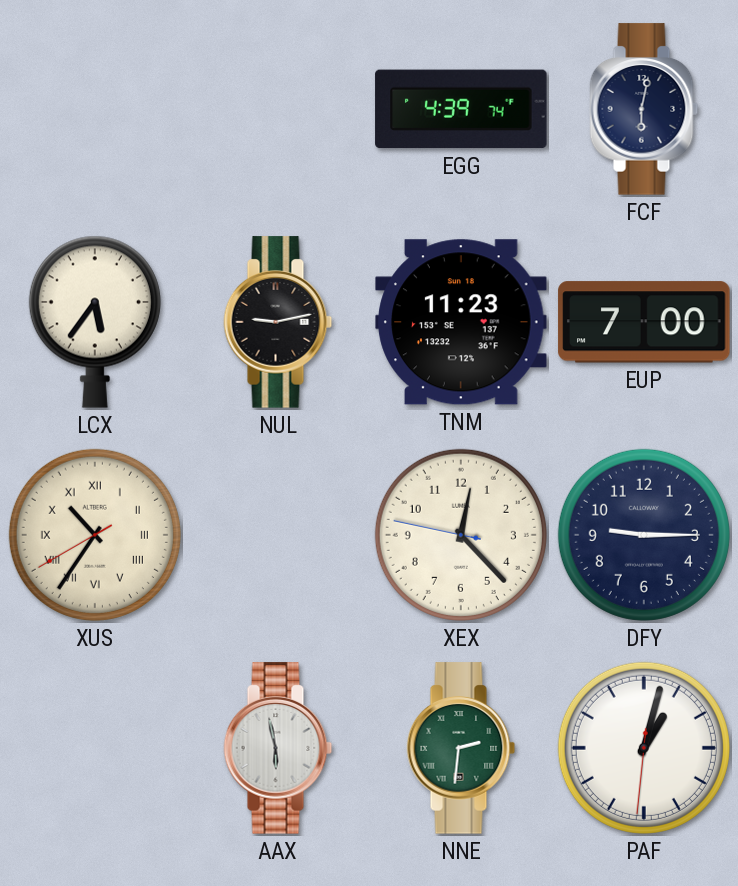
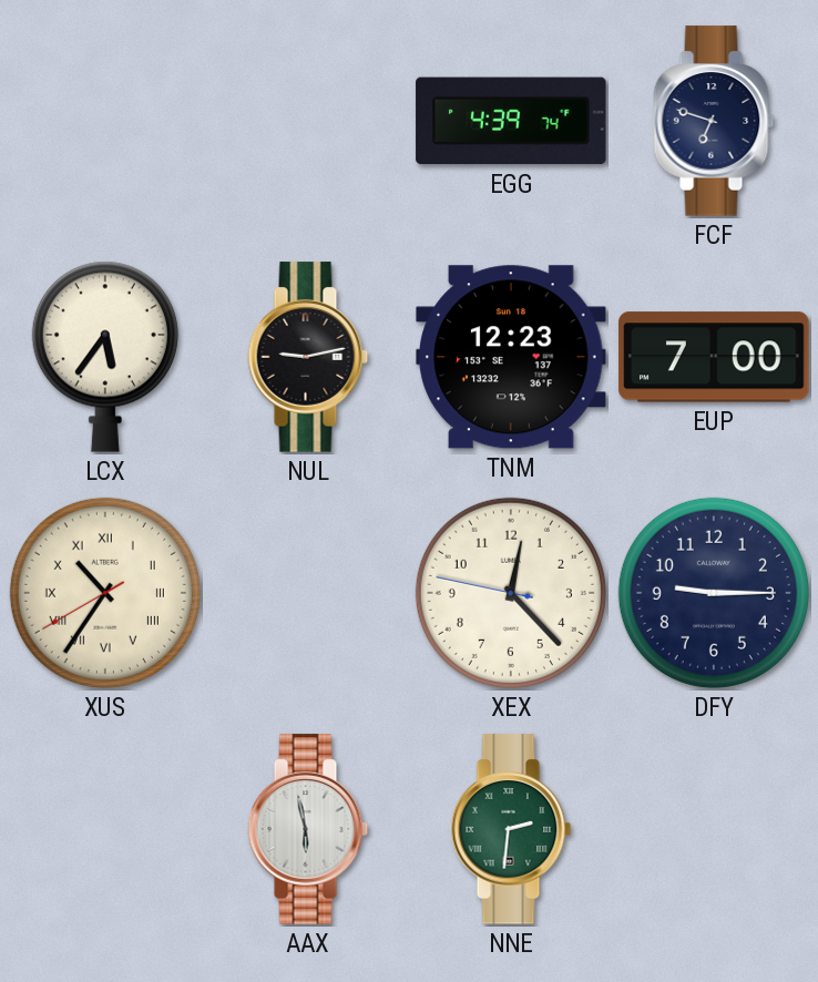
FCF: 6:02 -> 6:48
TNM: 11:23 -> 12:23
PAF: 1:02 -> none
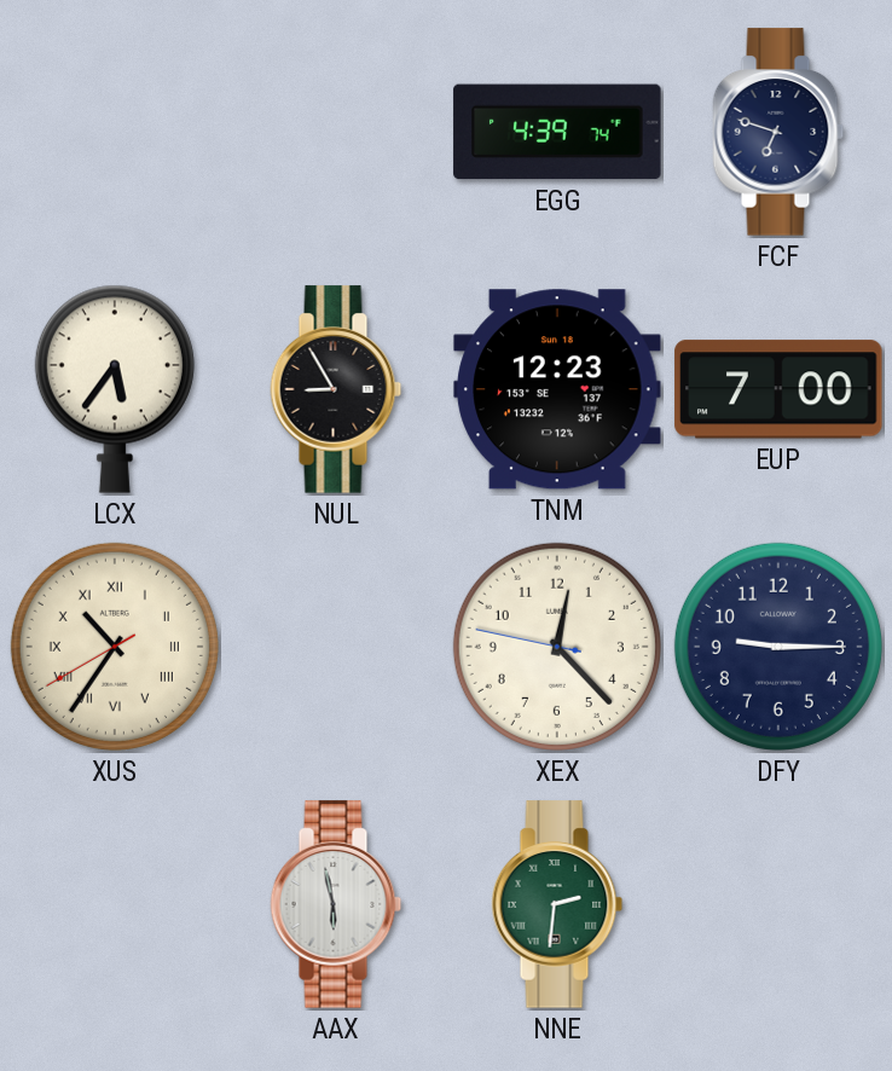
NUL: 9:13 -> 8:55
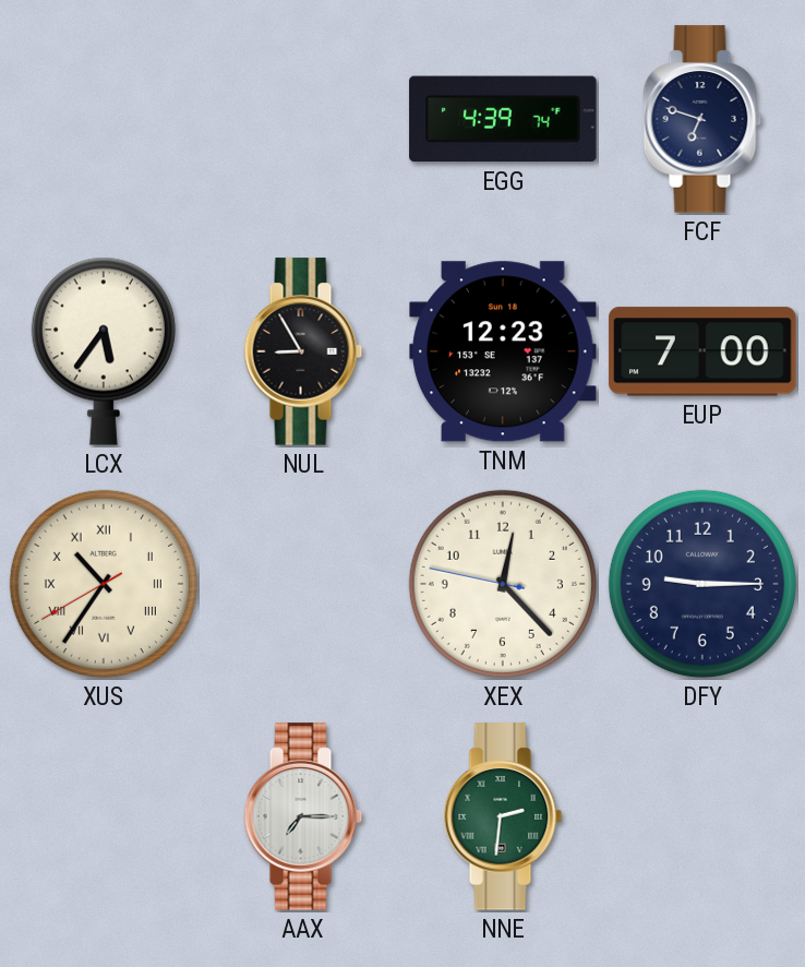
AAX: 5:58 -> 7:15
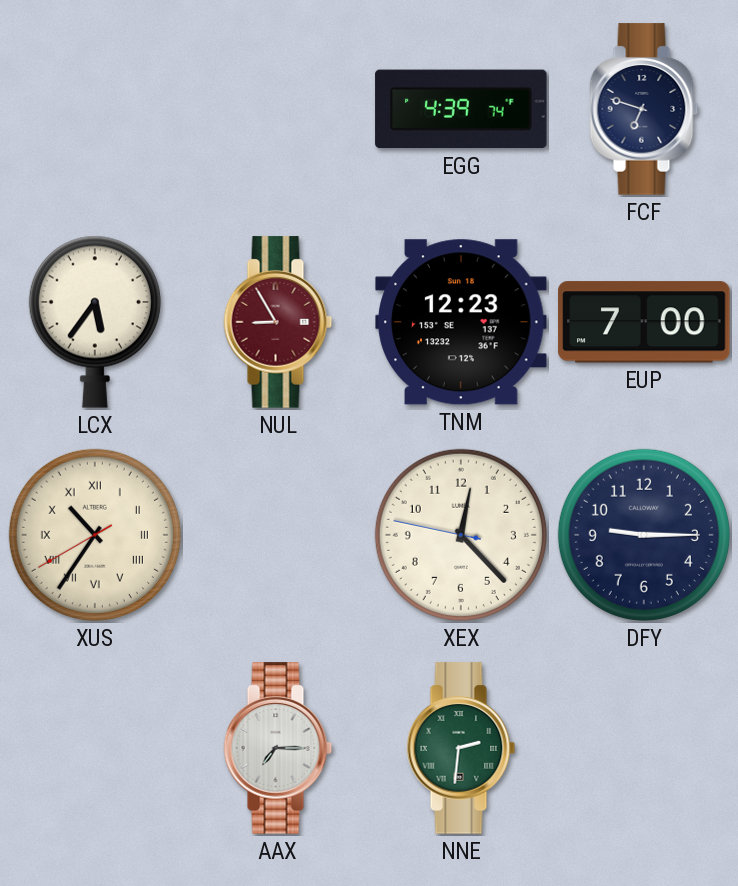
NUL dial: black -> burgundy
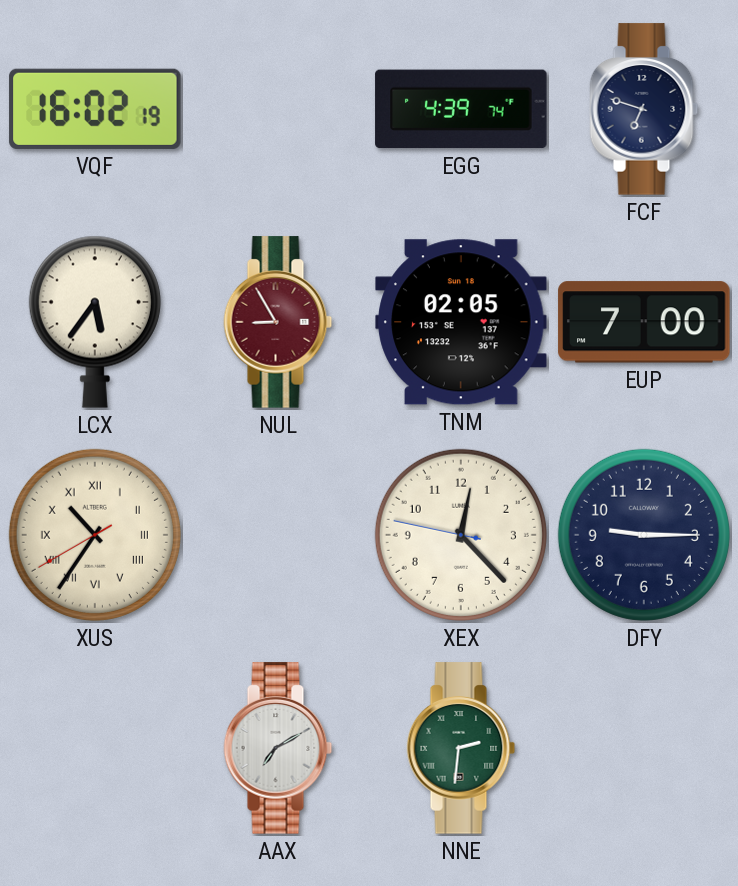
VQF: none -> 16:02
TNM: 12:23 -> 02:05
AAX: 7:15 -> 7:10
